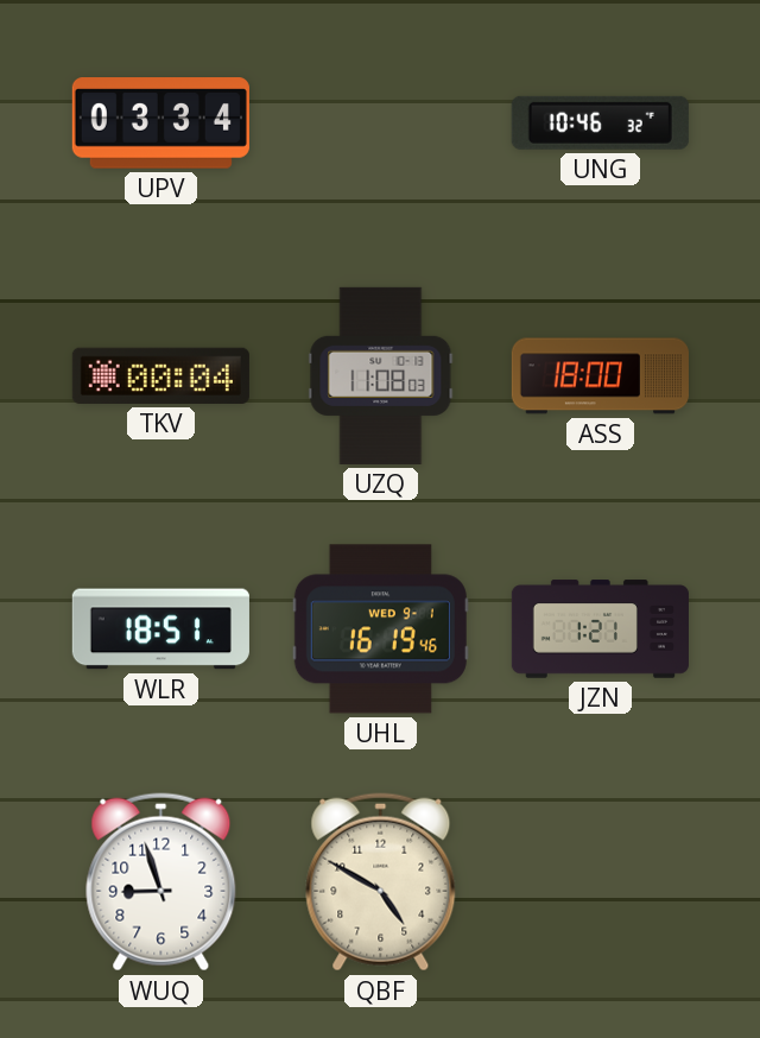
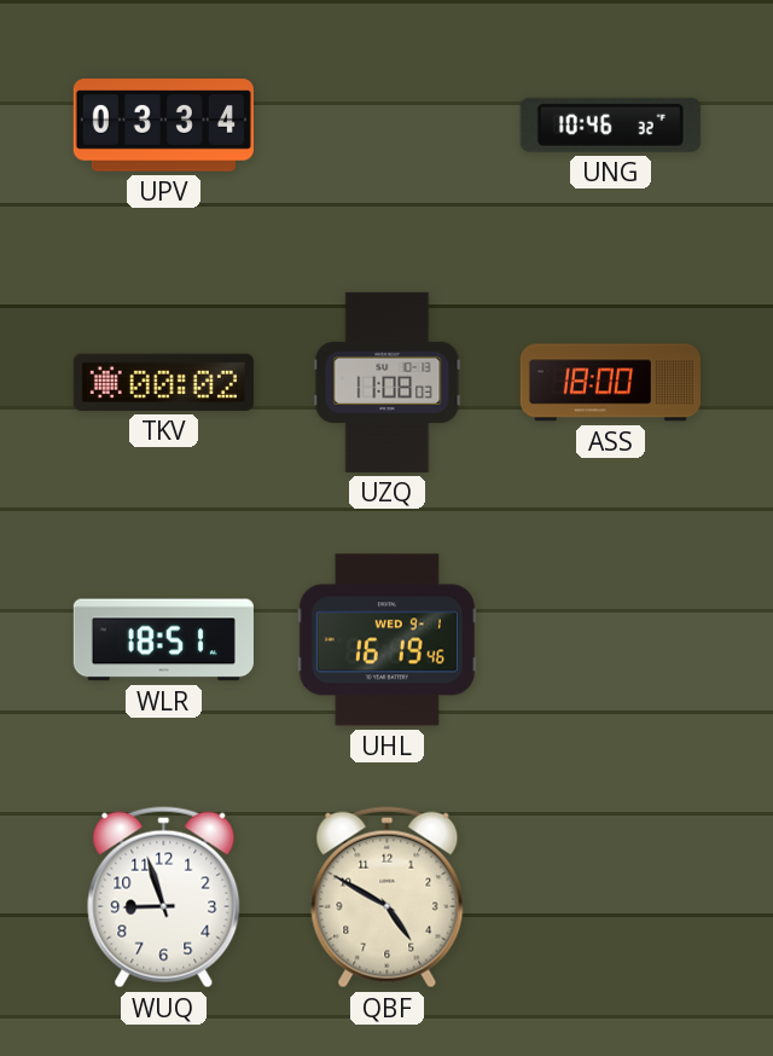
TKV: 00:04 -> 00:02
JZN: 1:21 -> none
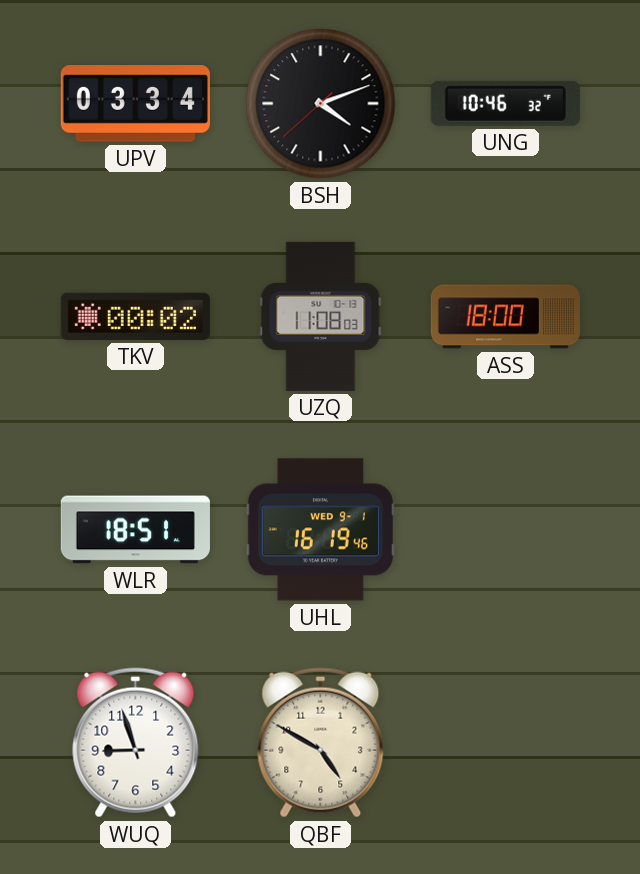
BSH: none -> 4:11
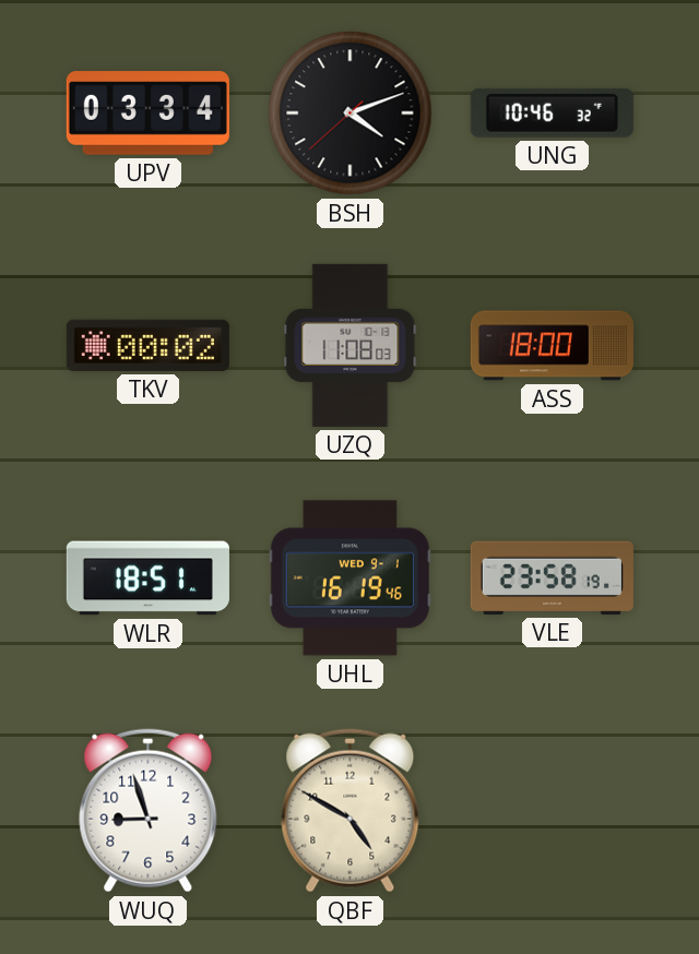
VLE: none -> 23:58
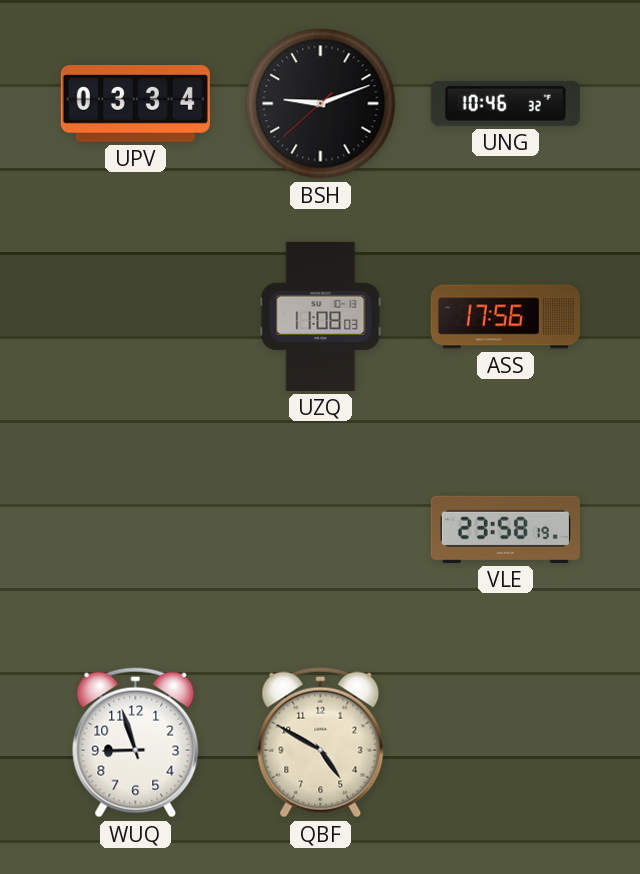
BSH: 4:11 -> 9:11
TKV: 00:02 -> none
ASS: 18:00 -> 17:56
WLR: 18:51 -> none
UHL: 16:19 -> none
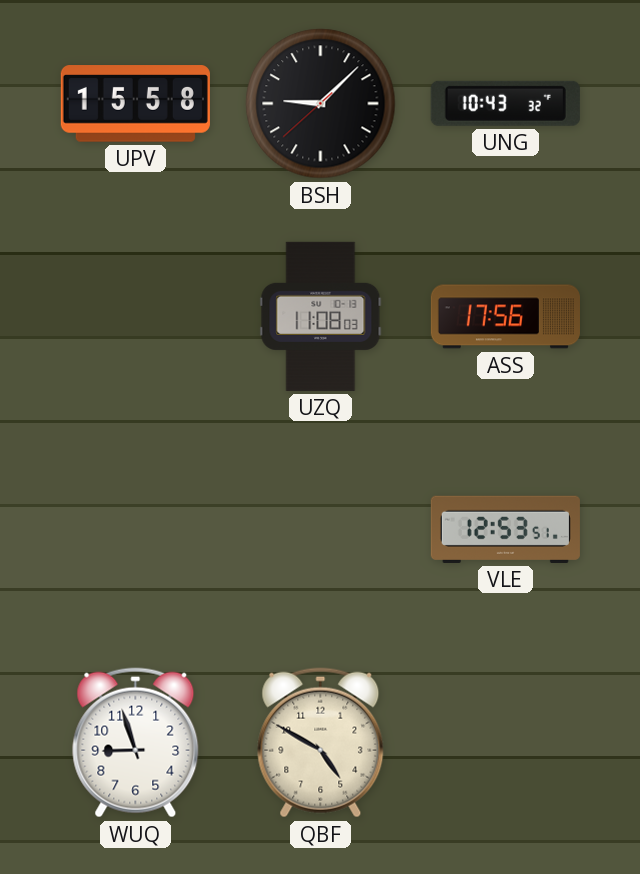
UPV: 03:34 -> 15:58
BSH: 9:11 -> 9:07
UNG: 10:46 -> 10:43
VLE: 23:58 -> 12:53
